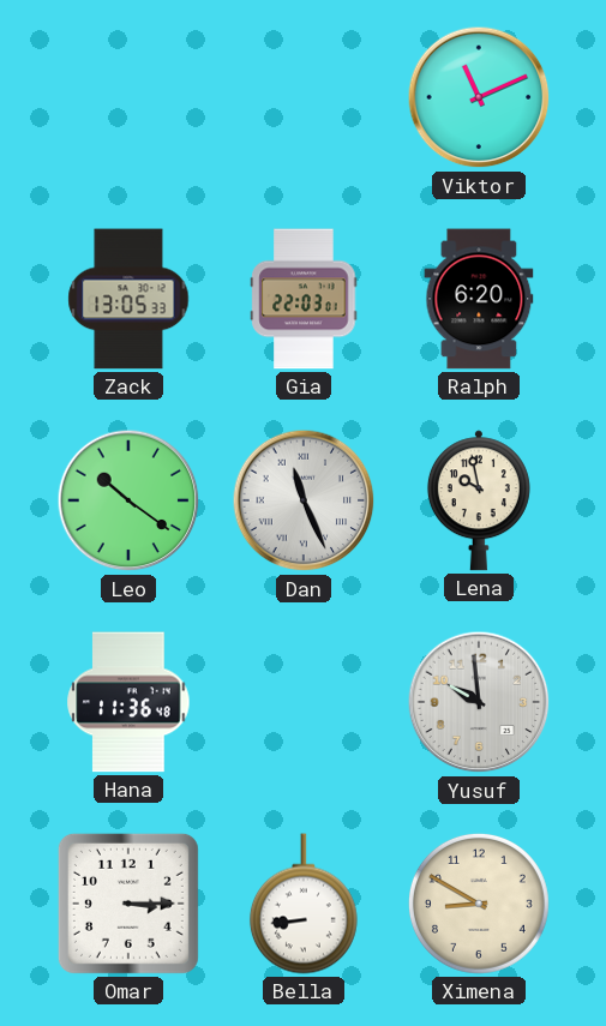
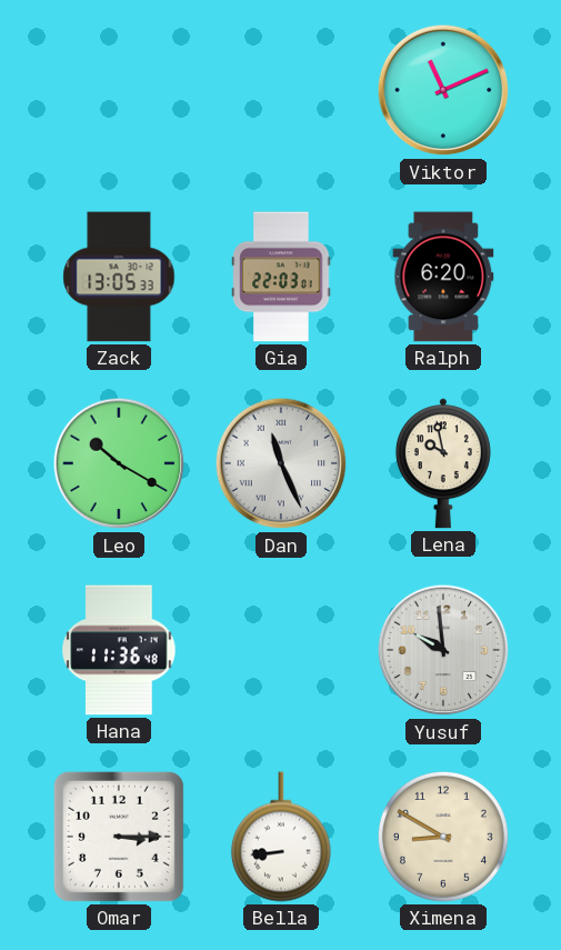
Leo: 10:21 -> 10:20
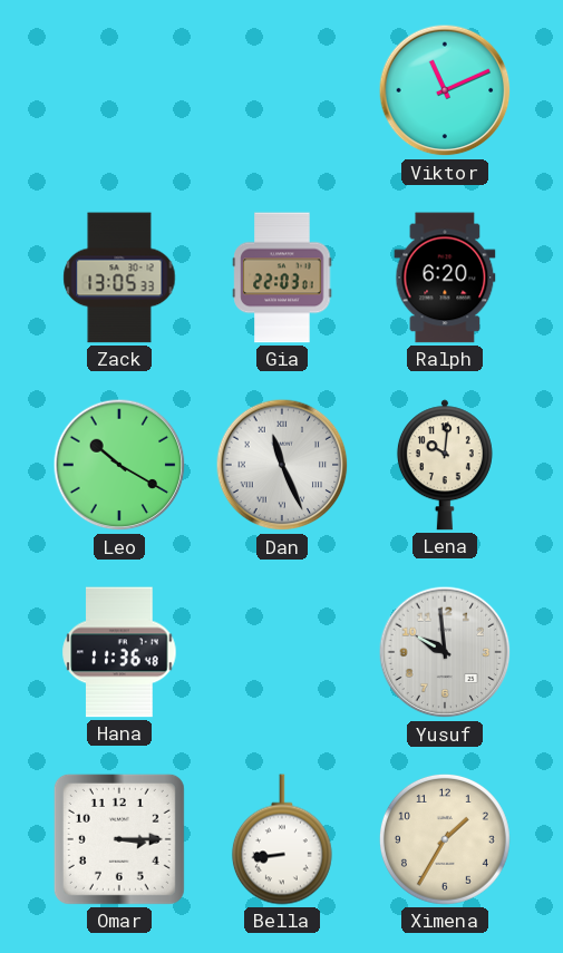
Lena: 9:58 -> 10:01
Ximena: 8:50 -> 1:35
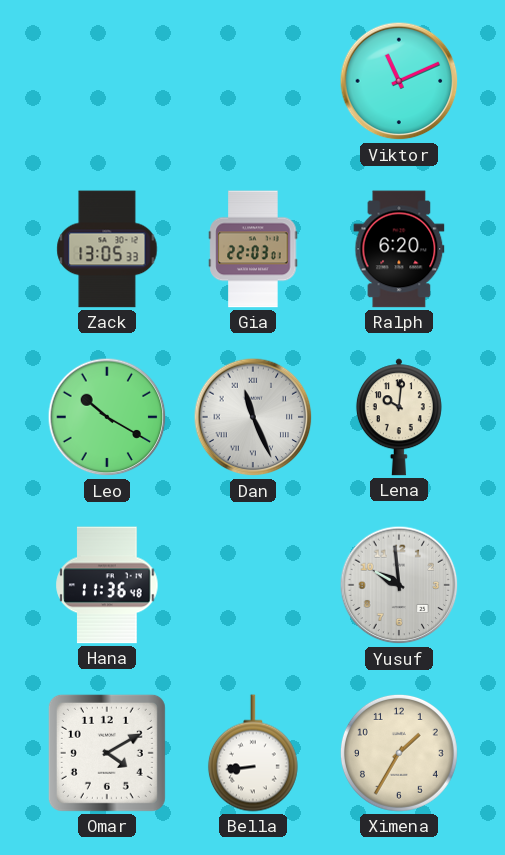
Omar: 3:15 -> 4:10
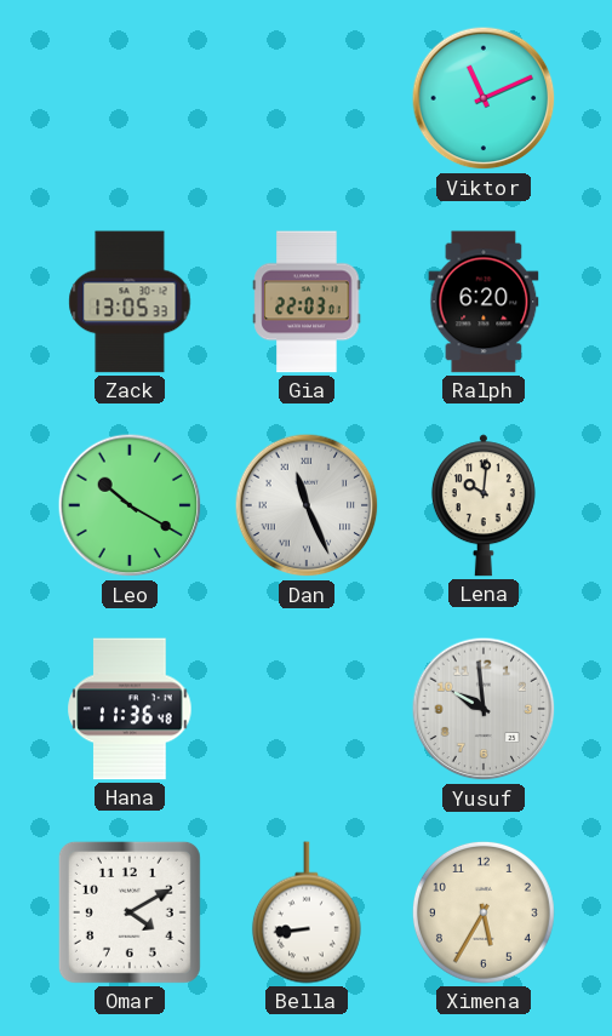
Ximena: 1:35 -> 5:35
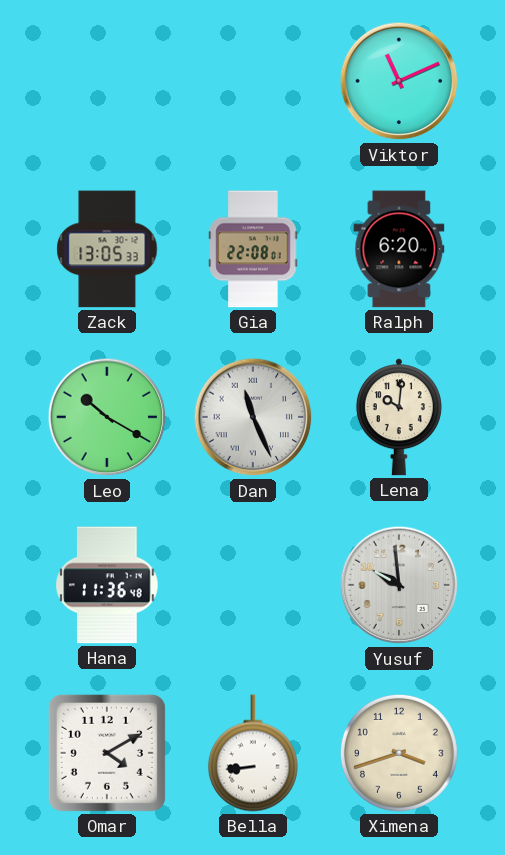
Gia: 22:03 -> 22:08
Ximena: 5:35 -> 3:42
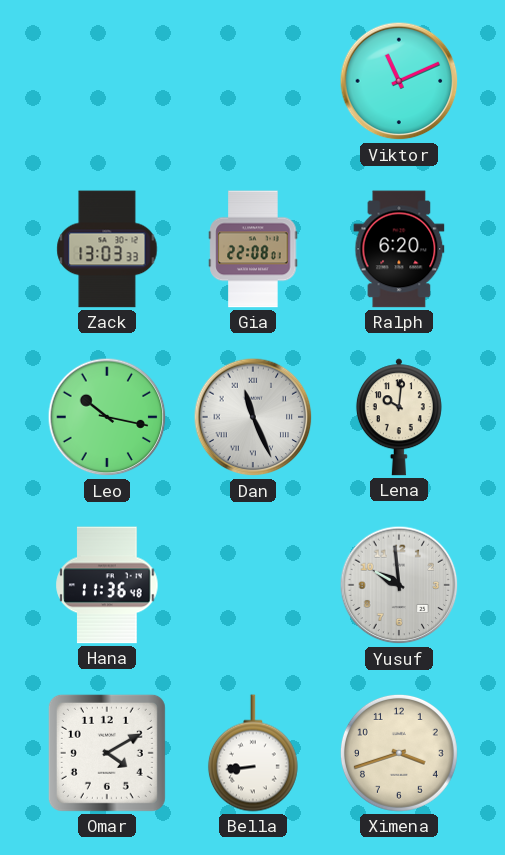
Zack: 13:05 -> 13:03
Leo: 10:20 -> 10:17
